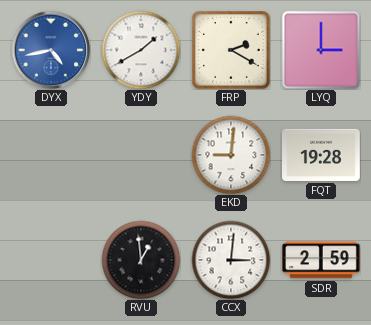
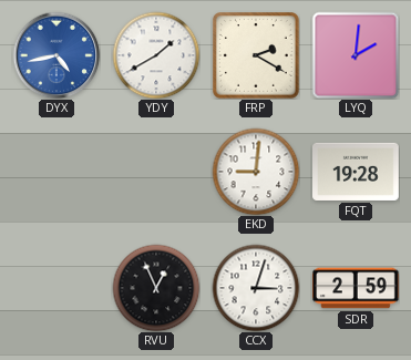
LYQ: 3:00 -> 2:01
RVU: 12:59 -> 12:56
CCX: 3:01 -> 3:03
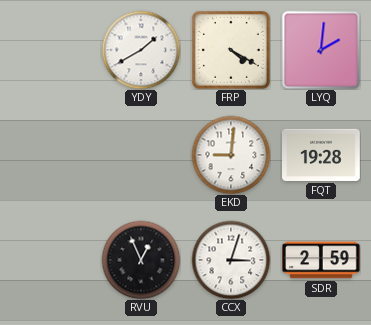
DYX: 4:43 -> none
FRP: 2:20 -> 4:20
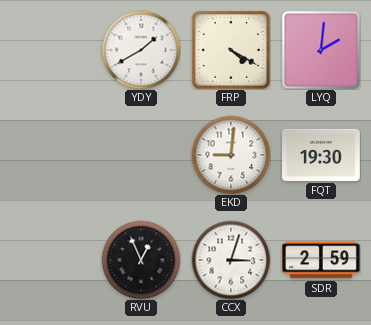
FQT: 19:28 -> 19:30
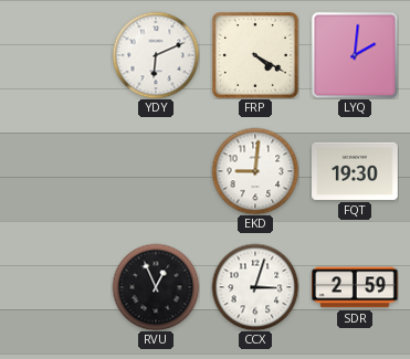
YDY: 1:40 -> 6:11
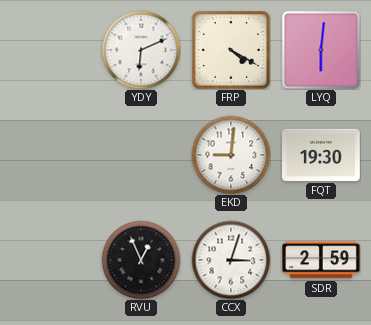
LYQ: 2:01 -> 6:01
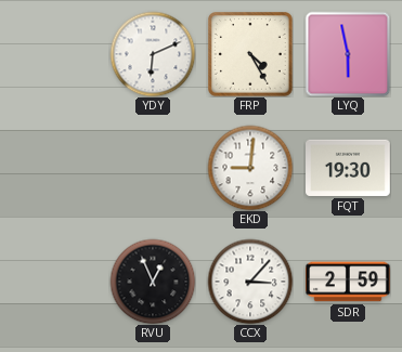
FRP: 4:20 -> 4:25
LYQ: 6:01 -> 5:58
CCX: 3:03 -> 3:07
